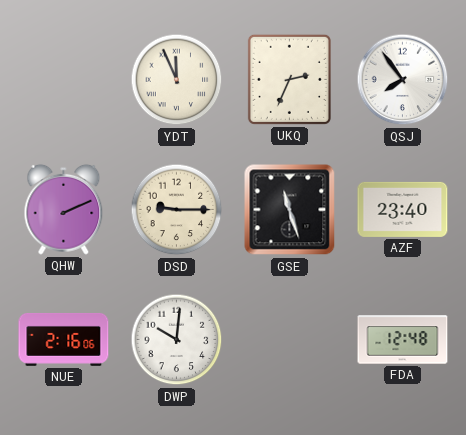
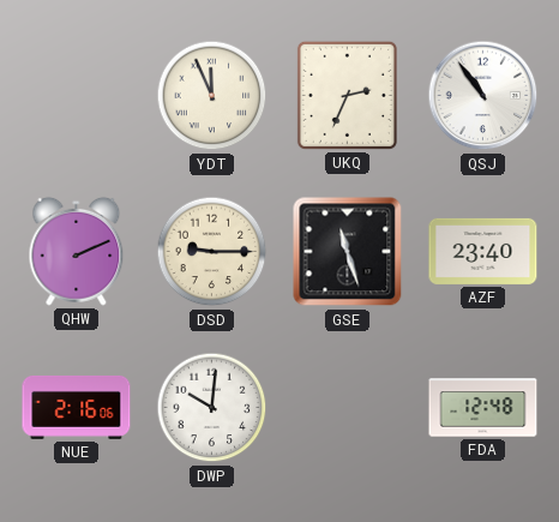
QSJ: 7:54 -> 10:54
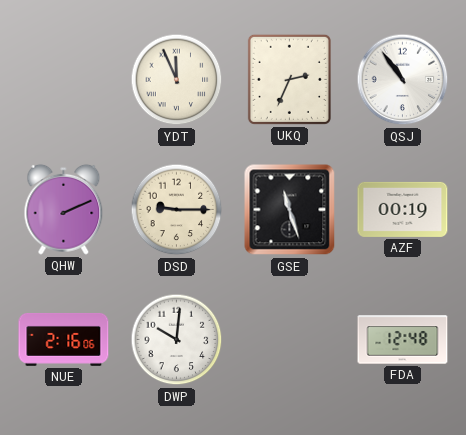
AZF: 23:40 -> 00:19
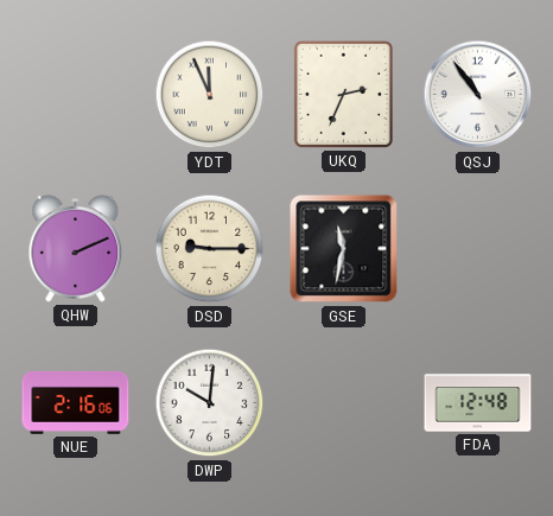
GSE: 11:27 -> 11:32
AZF: 00:19 -> none
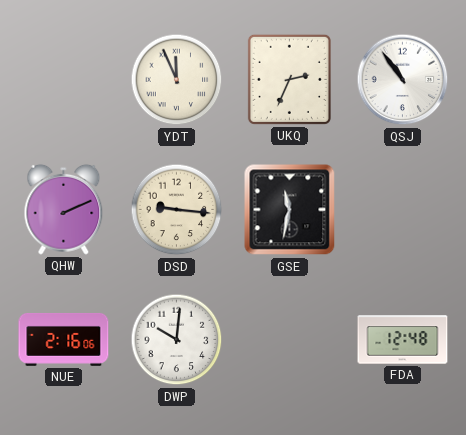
DSD: 9:15 -> 9:16
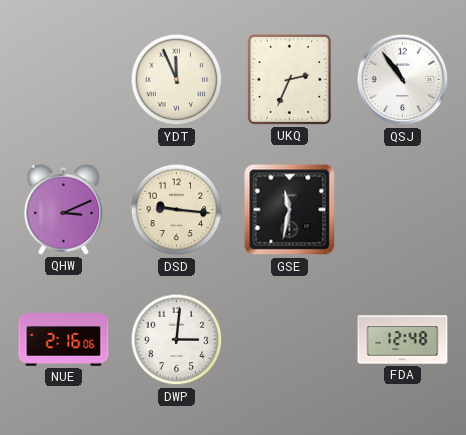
QHW: 2:11 -> 3:11
DWP: 10:01 -> 3:01
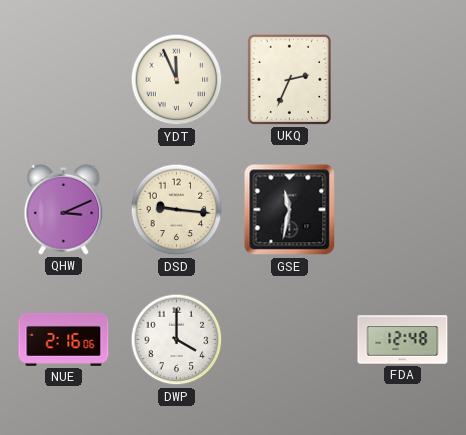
QSJ: 10:54 -> none
DWP: 3:01 -> 4:00
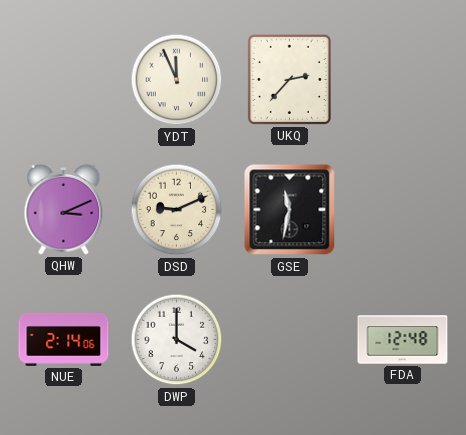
UKQ: 2:34 -> 2:37
DSD: 9:16 -> 9:11
NUE: 2:16 -> 2:14
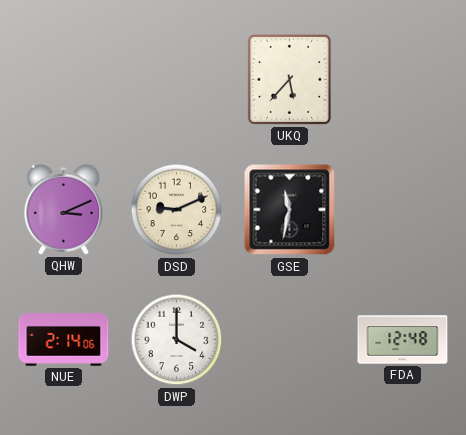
YDT: 11:56 -> none
UKQ: 2:37 -> 5:37
